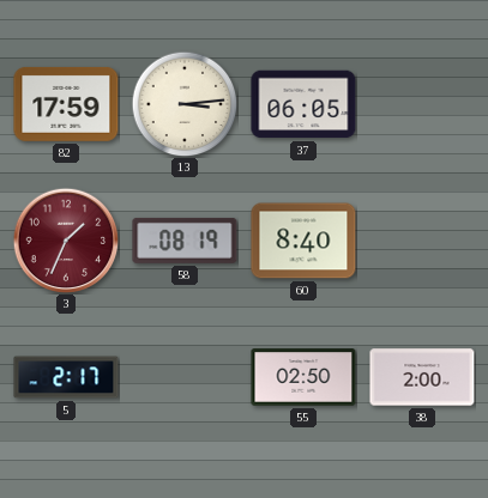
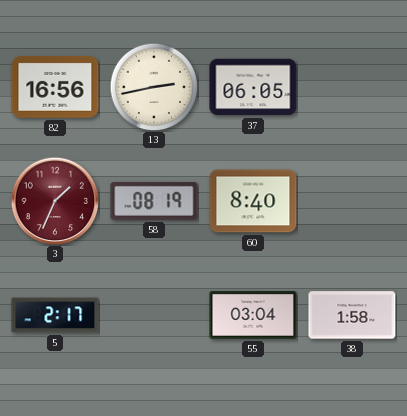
82: 17:59 -> 16:56
13: 3:14 -> 2:43
55: 02:50 -> 03:04
38: 2:00 -> 1:58
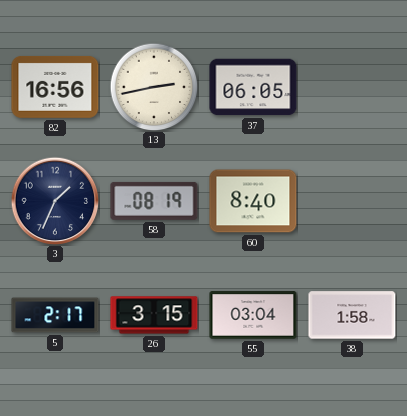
3 dial: burgundy -> navy
26: none -> 3:15
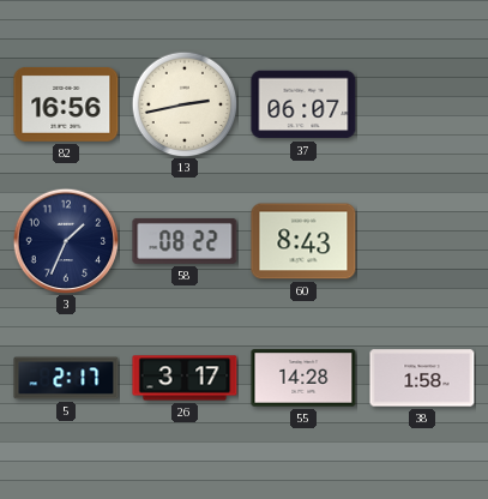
37: 06:05 -> 06:07
58: 08:19 -> 08:22
60: 8:40 -> 8:43
26: 3:15 -> 3:17
55: 03:04 -> 14:28
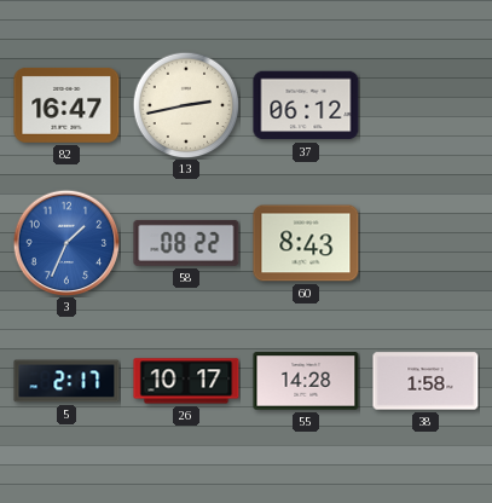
82: 16:56 -> 16:47
37: 06:07 -> 06:12
3 dial: navy -> blue
26: 3:17 -> 10:17
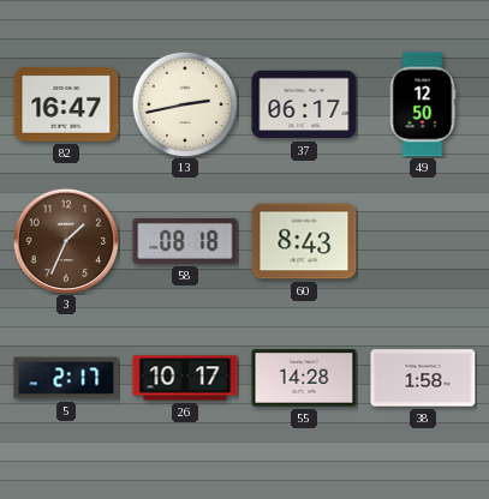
37: 06:12 -> 06:17
49: none -> 12:50
3 dial: blue -> brown
58: 08:22 -> 08:18
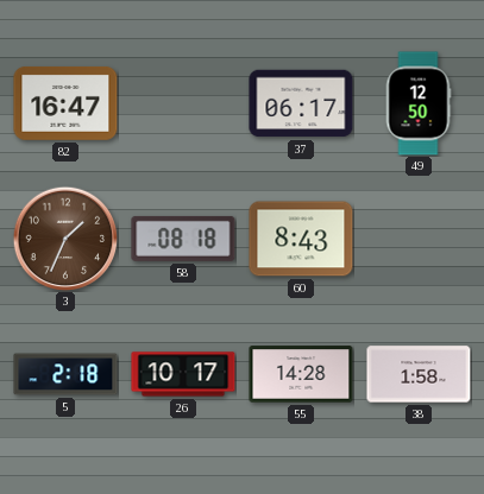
13: 2:43 -> none
5: 2:17 -> 2:18
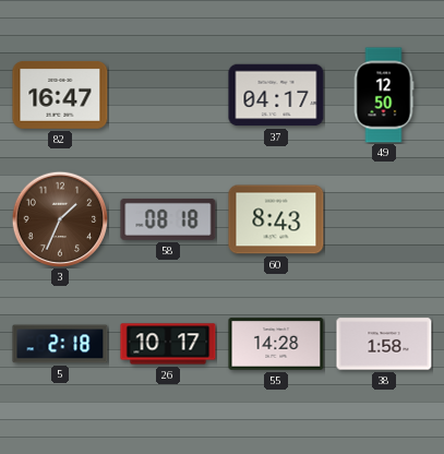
37: 06:17 -> 04:17
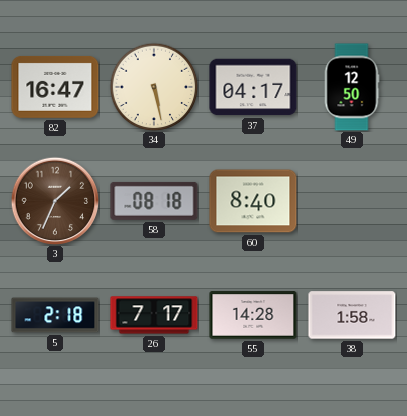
34: none -> 5:28
60: 8:43 -> 8:40
26: 10:17 -> 7:17
